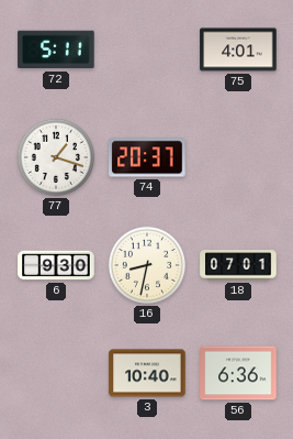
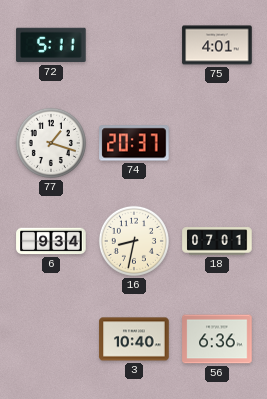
6: 9:30 -> 9:34
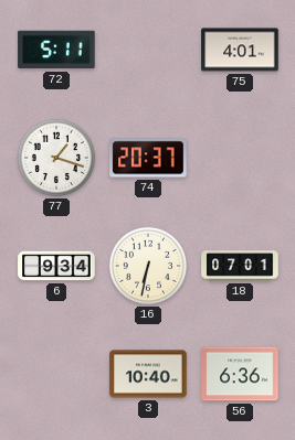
16: 8:32 -> 6:32
